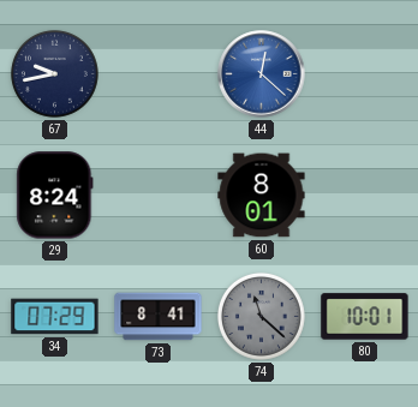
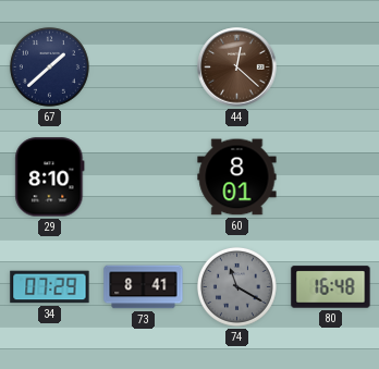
67: 9:43 -> 1:38
44 dial: blue -> brown
29: 8:24 -> 8:10
74: 11:22 -> 11:20
80: 10:01 -> 16:48
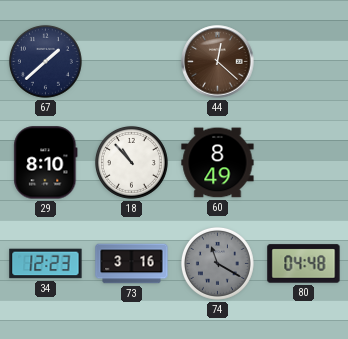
18: none -> 10:53
60: 8:01 -> 8:49
34: 07:29 -> 12:23
73: 8:41 -> 3:16
80: 16:48 -> 04:48
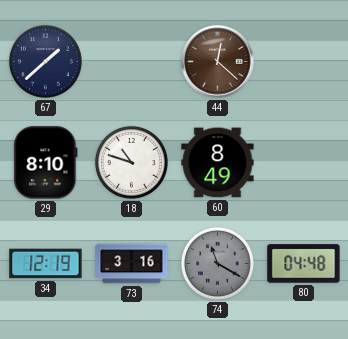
18: 10:53 -> 10:48
34: 12:23 -> 12:19
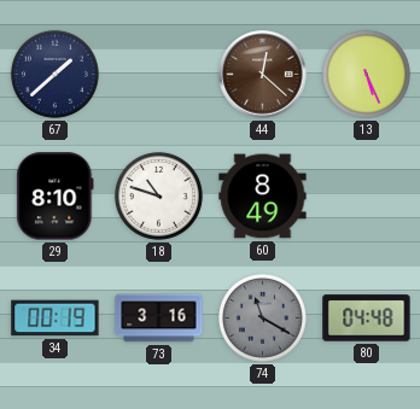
13: none -> 5:26
34: 12:19 -> 00:19
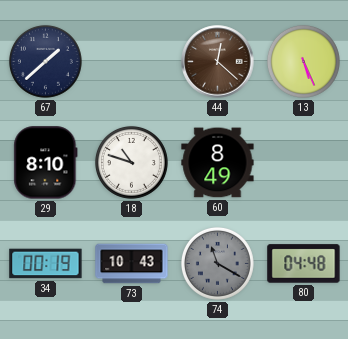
73: 3:16 -> 10:43
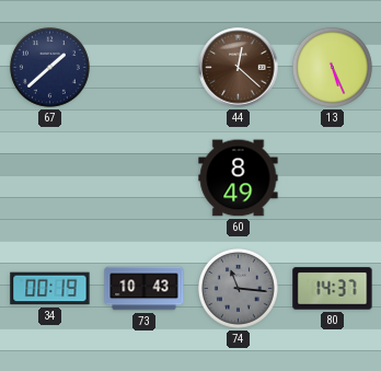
29: 8:10 -> none
18: 10:48 -> none
74: 11:20 -> 11:16
80: 04:48 -> 14:37
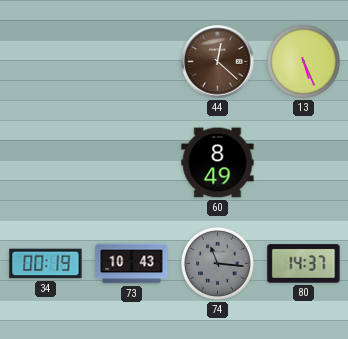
67: 1:38 -> none
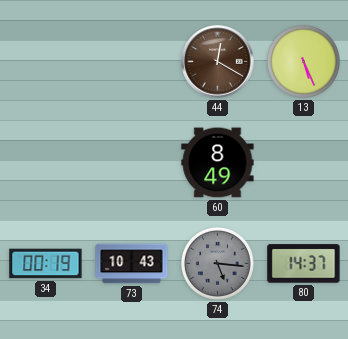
44: 12:22 -> 12:20
74: 11:16 -> 5:16
